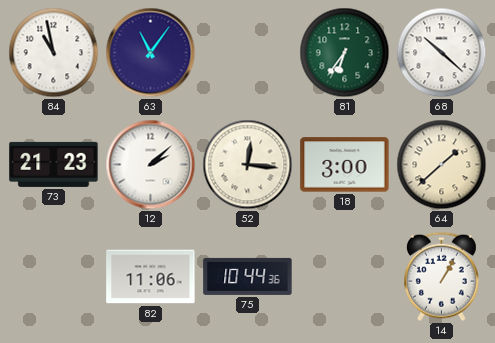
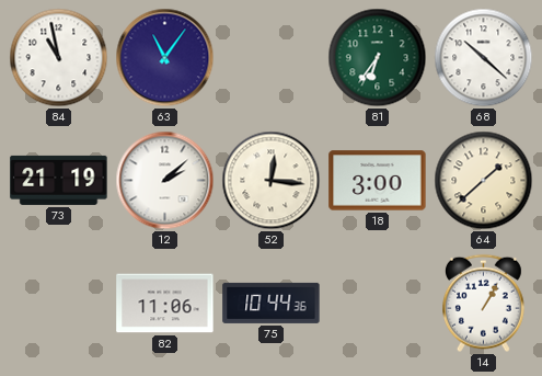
73: 21:23 -> 21:19
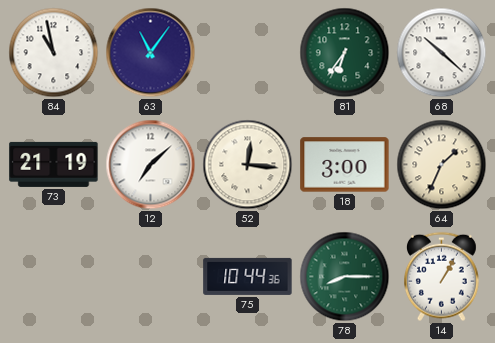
12: 2:08 -> 7:08
64: 1:38 -> 1:34
82: 11:06 -> none
78: none -> 8:15
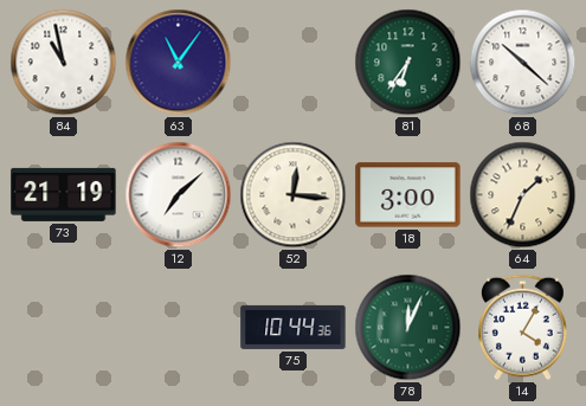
78: 8:15 -> 12:04
14: 1:05 -> 4:05
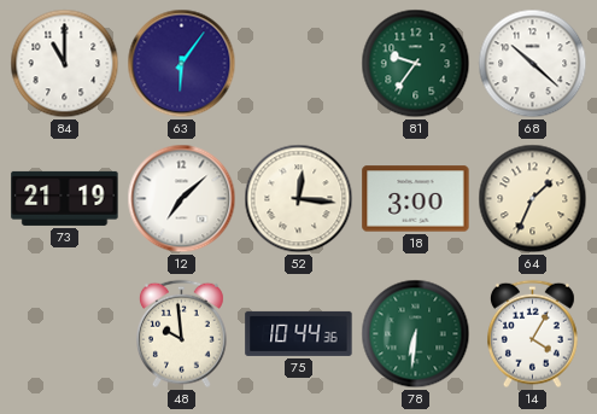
84: 10:58 -> 11:00
63: 11:06 -> 6:06
81: 6:36 -> 9:36
48: none -> 9:59
78: 12:04 -> 6:31
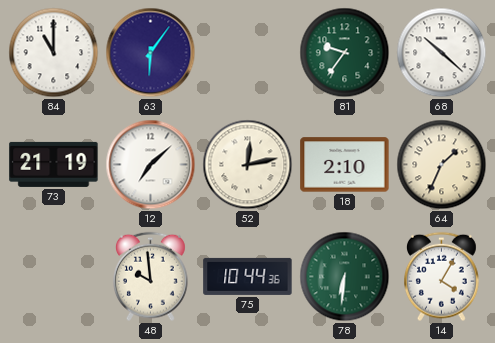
52: 12:16 -> 12:13
18: 3:00 -> 2:10
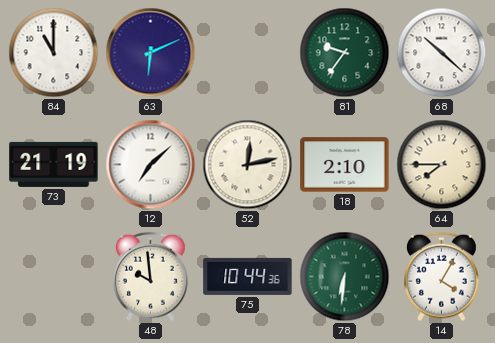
63: 6:06 -> 6:11
64: 1:34 -> 7:45
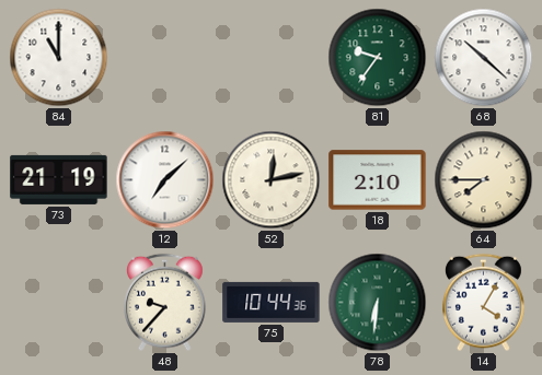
63: 6:11 -> none
48: 9:59 -> 9:37
